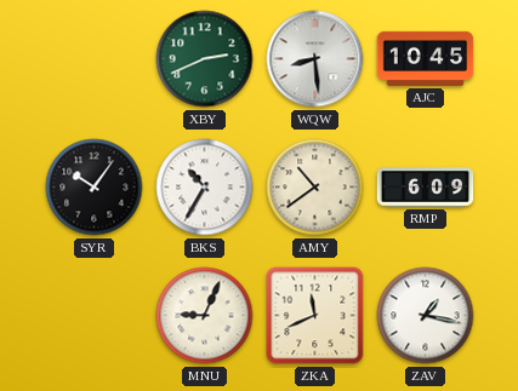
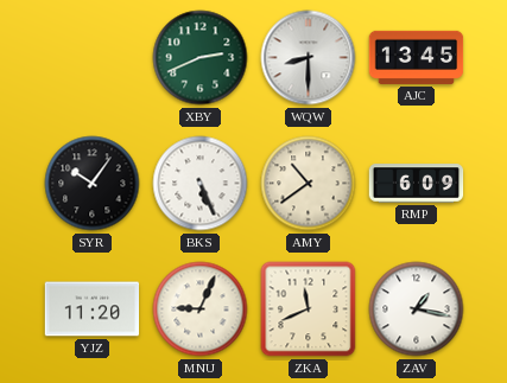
WQW: 8:29 -> 8:30
AJC: 10:45 -> 13:45
BKS: 10:35 -> 5:26
YJZ: none -> 11:20
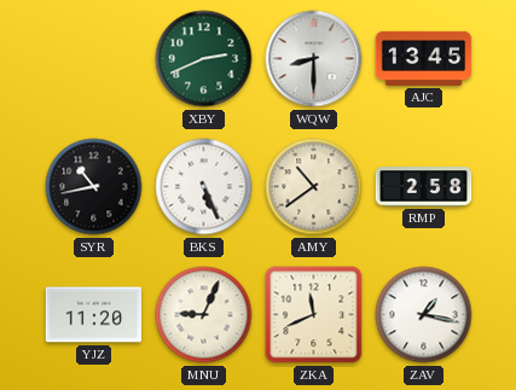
SYR: 10:06 -> 10:43
RMP: 6:09 -> 2:58
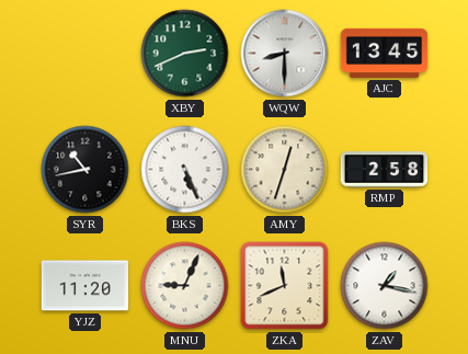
AMY: 10:39 -> 12:33
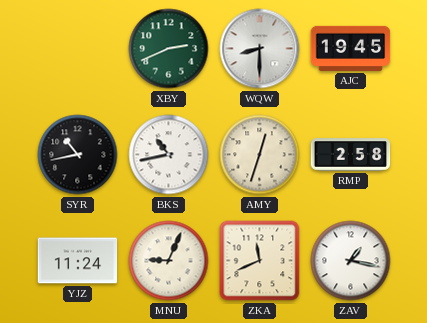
AJC: 13:45 -> 19:45
BKS: 5:26 -> 10:43
YJZ: 11:20 -> 11:24
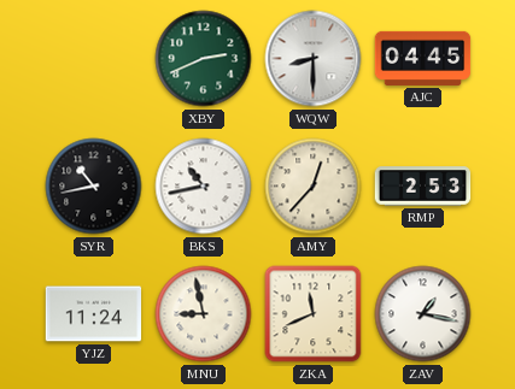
AJC: 19:45 -> 04:45
AMY: 12:33 -> 12:37
RMP: 2:58 -> 2:53
MNU: 9:04 -> 8:58
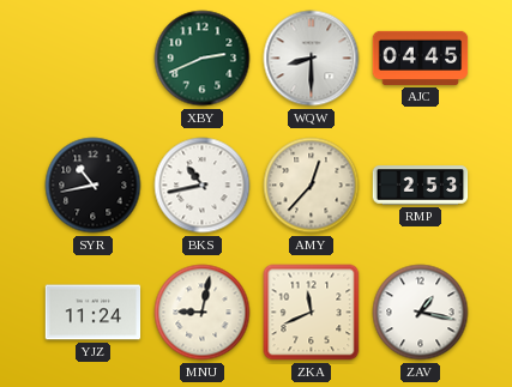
MNU: 8:58 -> 9:02
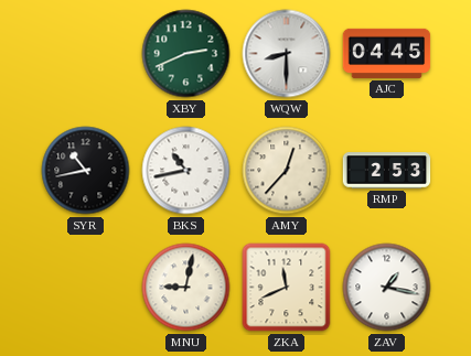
YJZ: 11:24 -> none
